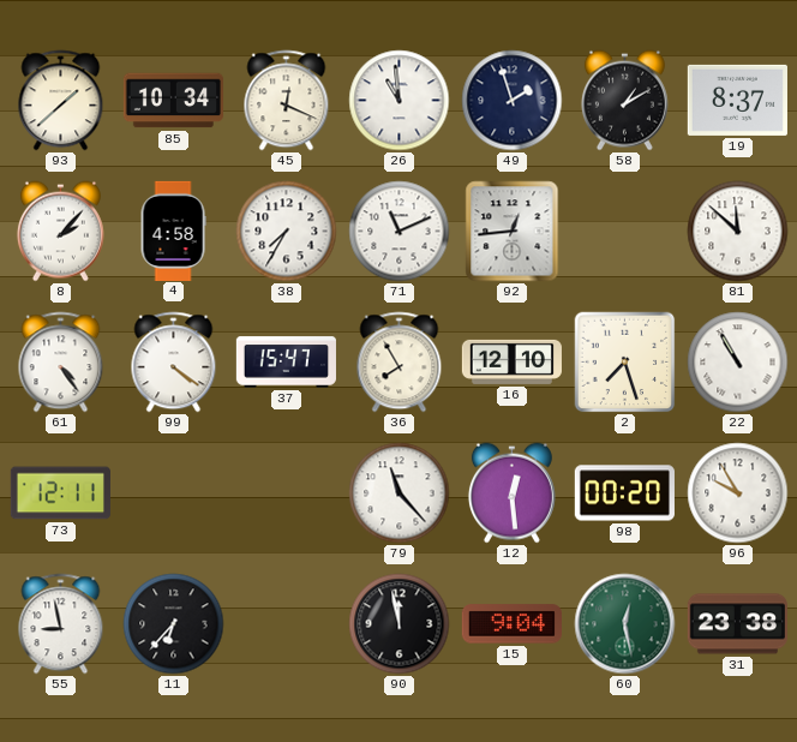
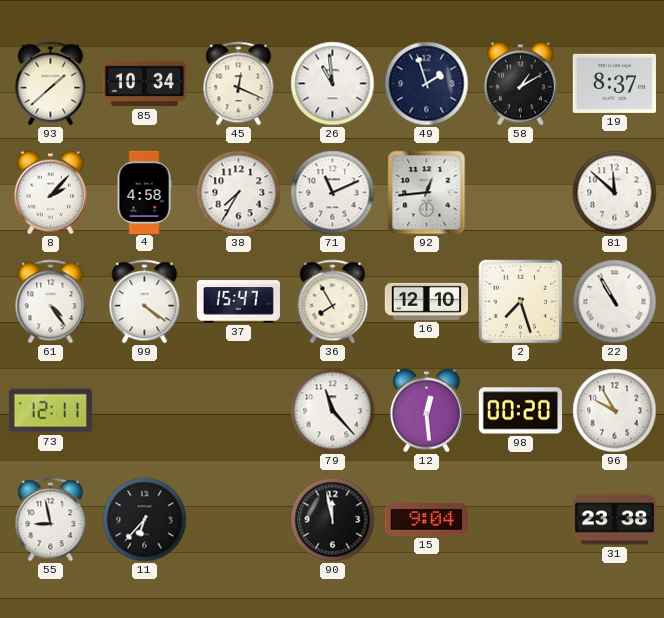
60: 12:28 -> none
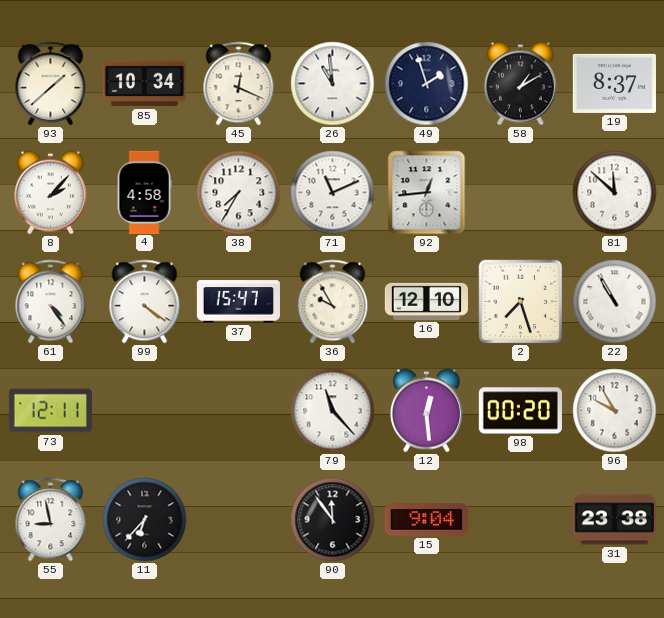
36: 7:55 -> 9:55
90: 11:58 -> 11:54
